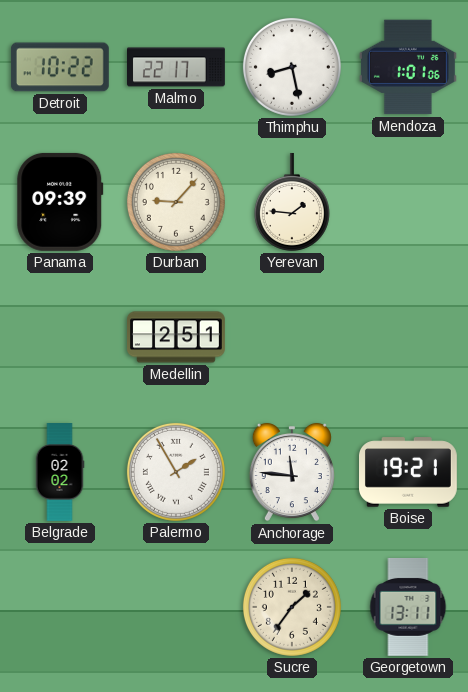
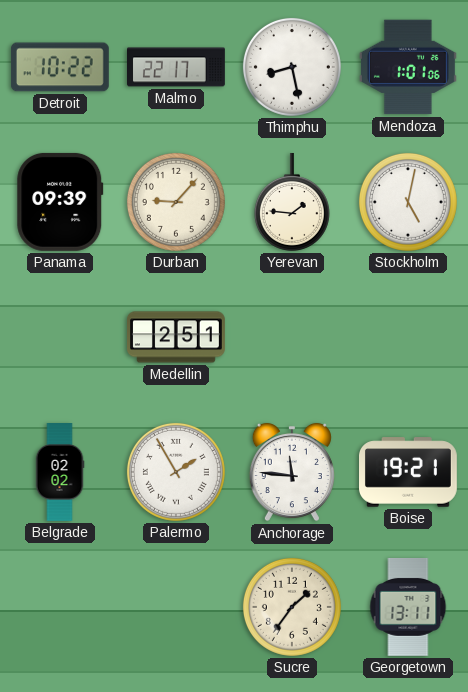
Stockholm: none -> 5:02
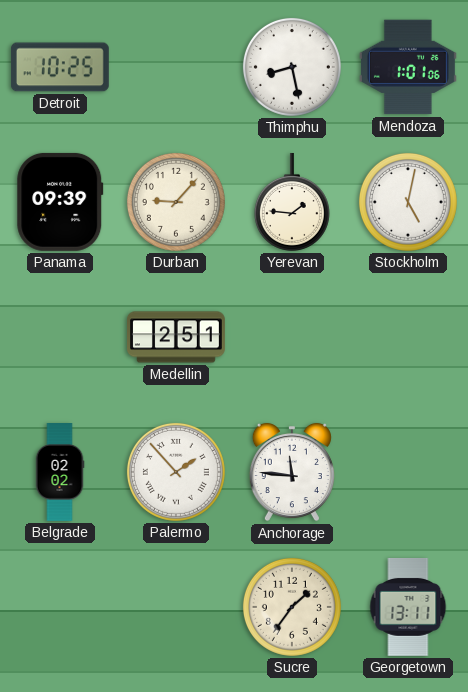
Detroit: 10:22 -> 10:25
Malmo: 22:17 -> none
Palermo: 1:55 -> 1:53
Boise: 19:21 -> none
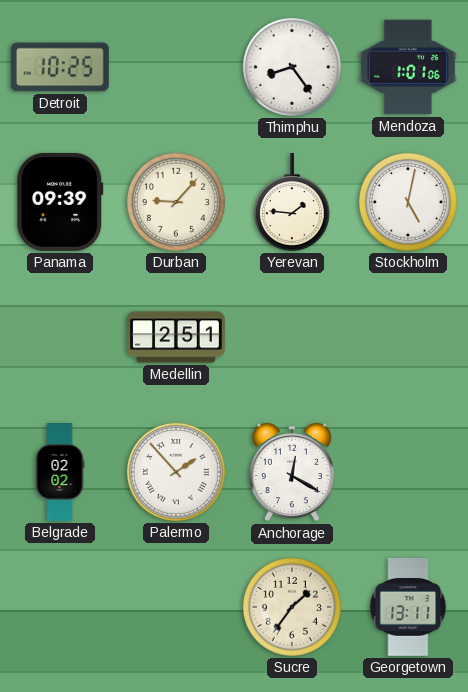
Thimphu: 8:28 -> 8:24
Anchorage: 11:46 -> 12:20
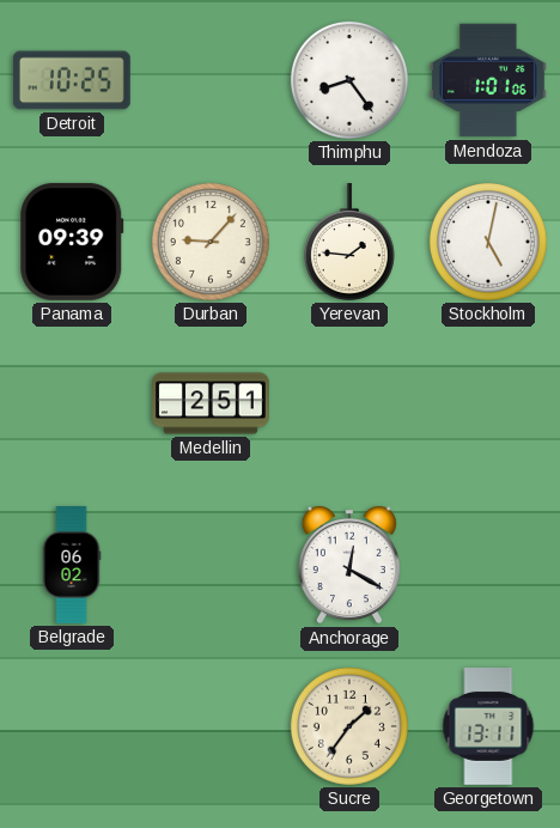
Belgrade: 02:02 -> 06:02
Palermo: 1:53 -> none
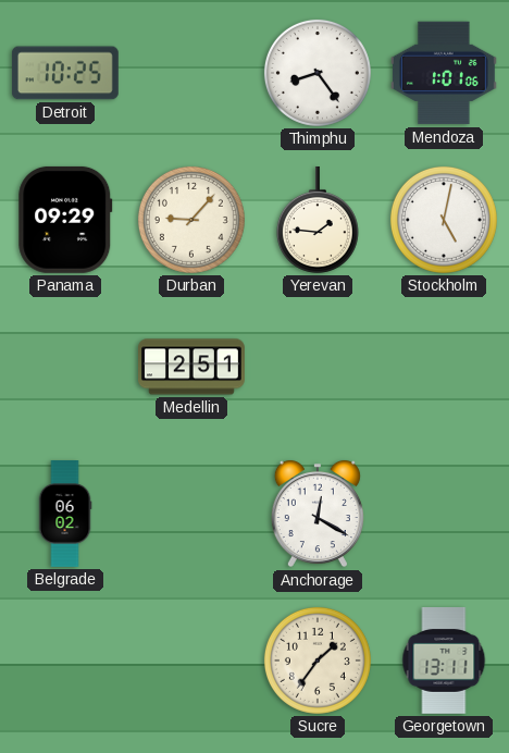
Panama: 09:39 -> 09:29
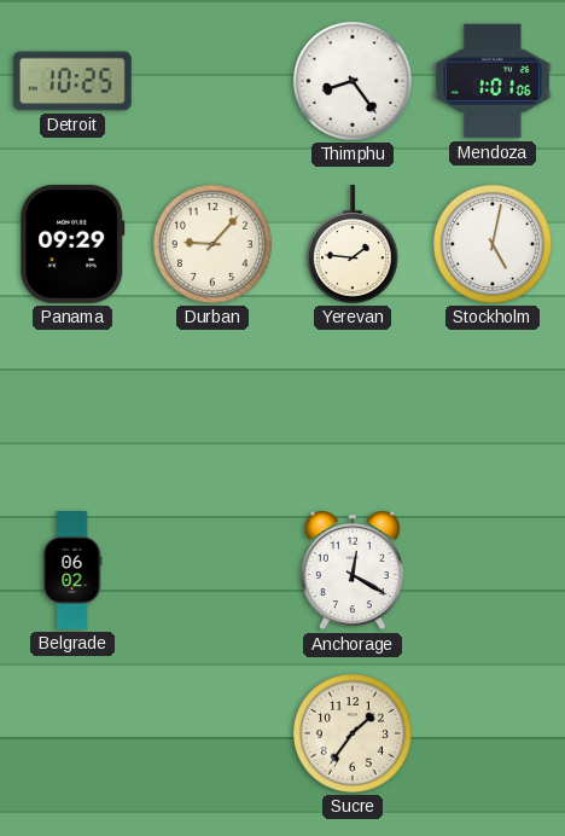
Medellin: 2:51 -> none
Georgetown: 13:11 -> none
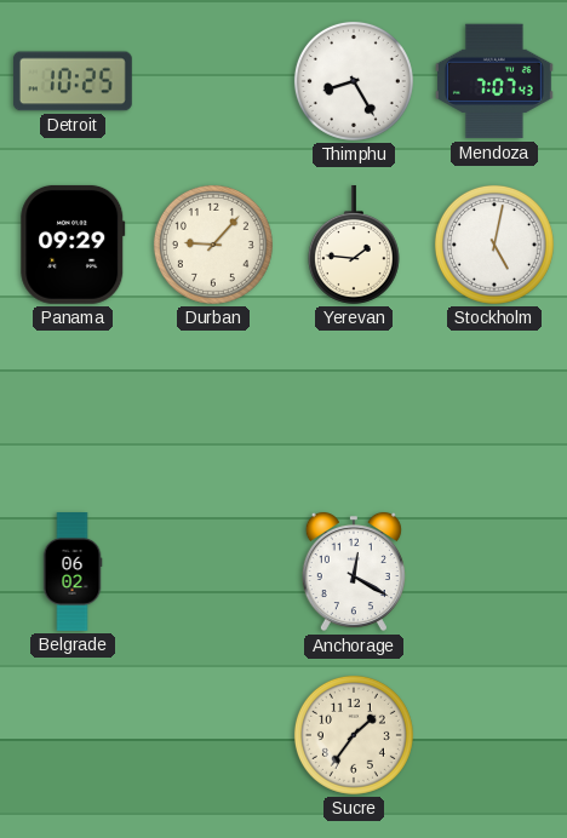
Thimphu: 8:24 -> 8:25
Mendoza: 1:01 -> 7:07
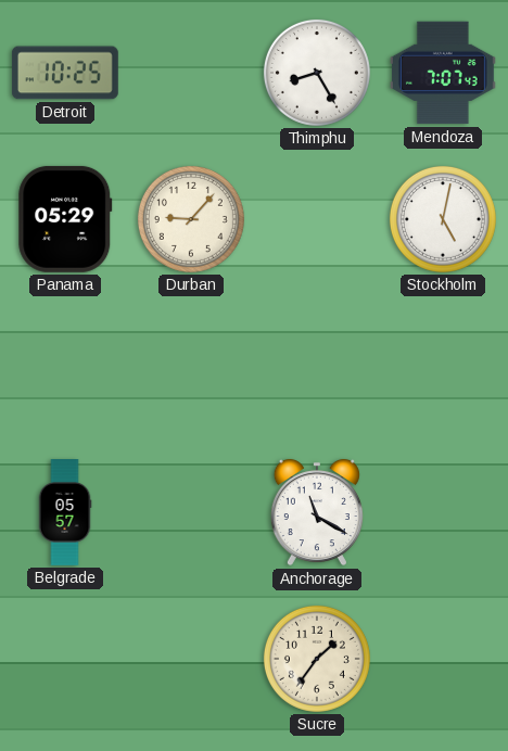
Panama: 09:29 -> 05:29
Yerevan: 1:46 -> none
Belgrade: 06:02 -> 05:57
Anchorage: 12:20 -> 11:20
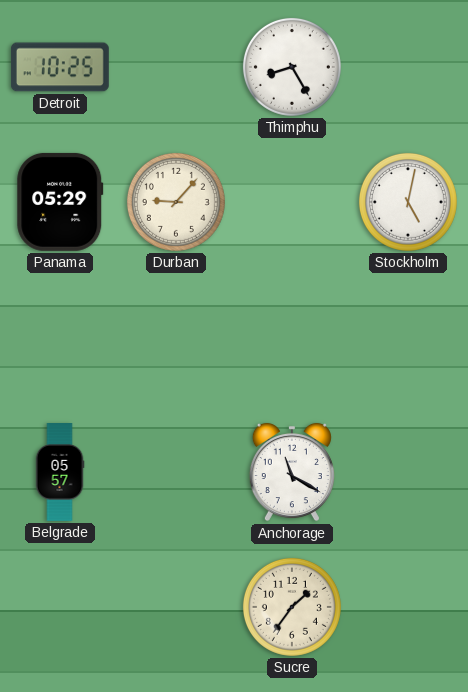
Mendoza: 7:07 -> none
